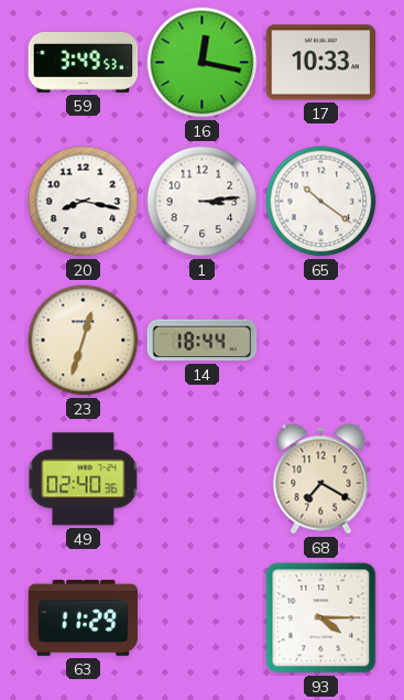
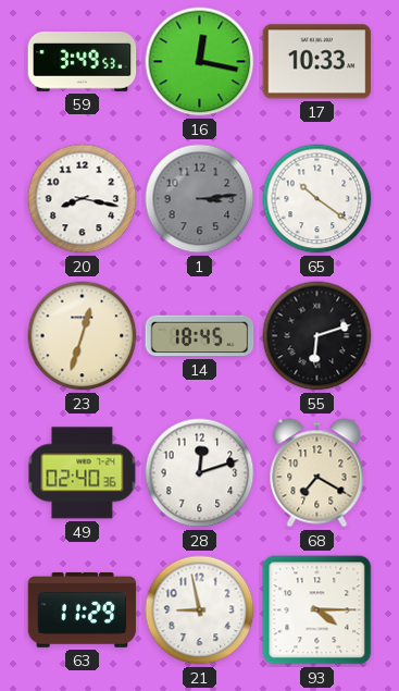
1 dial: white -> grey
14: 18:44 -> 18:45
55: none -> 6:12
28: none -> 12:12
21: none -> 8:58
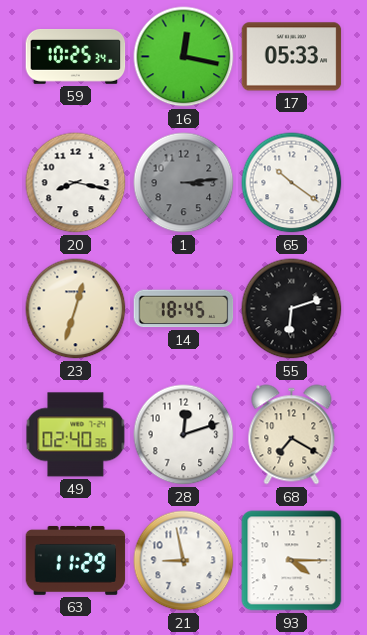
59: 3:49 -> 10:25
17: 10:33 -> 05:33
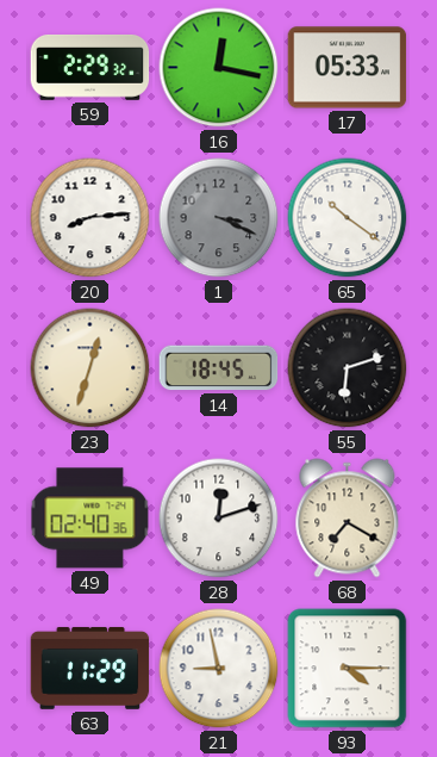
59: 10:25 -> 2:29
20: 8:17 -> 8:14
1: 3:14 -> 3:19
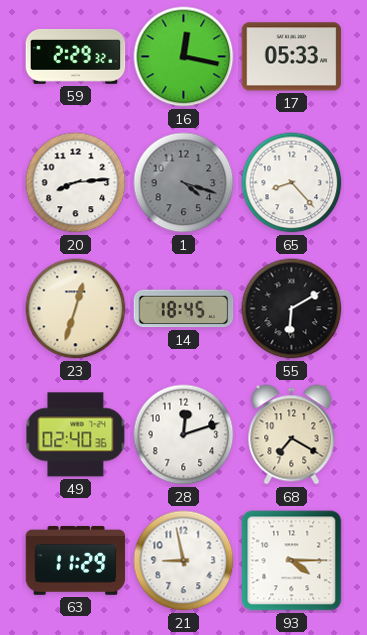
1: 3:19 -> 4:18
65: 10:21 -> 8:23
55: 6:12 -> 6:10
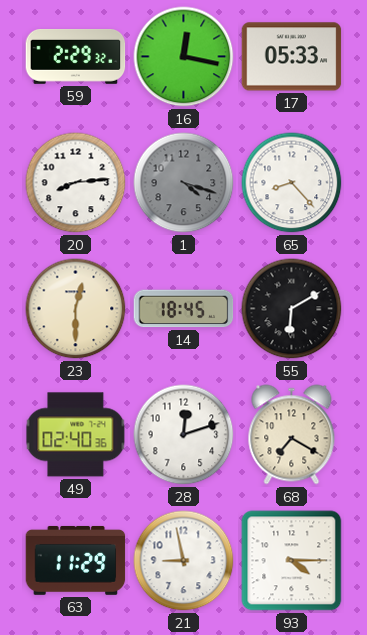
23: 12:33 -> 12:30
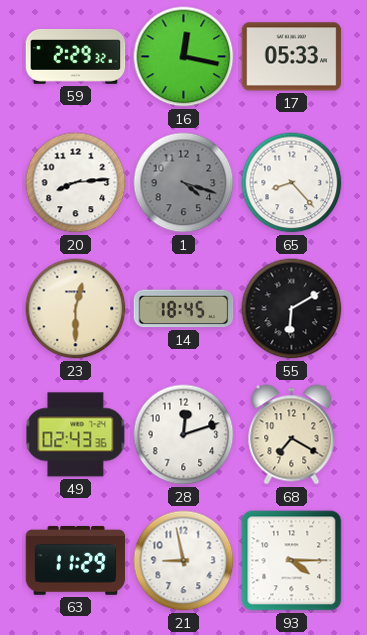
49: 02:40 -> 02:43
